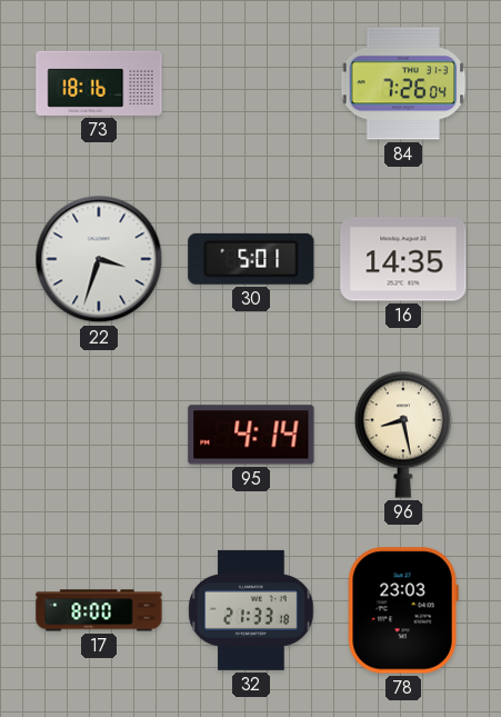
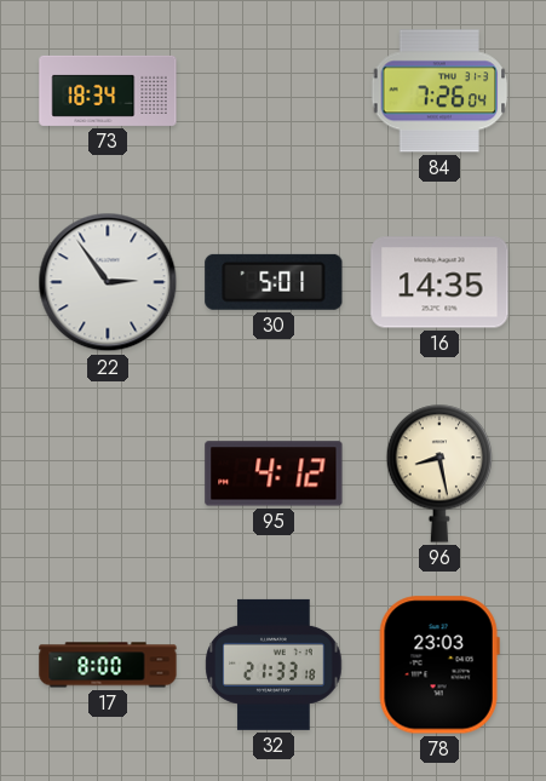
73: 18:16 -> 18:34
22: 3:33 -> 2:54
95: 4:14 -> 4:12
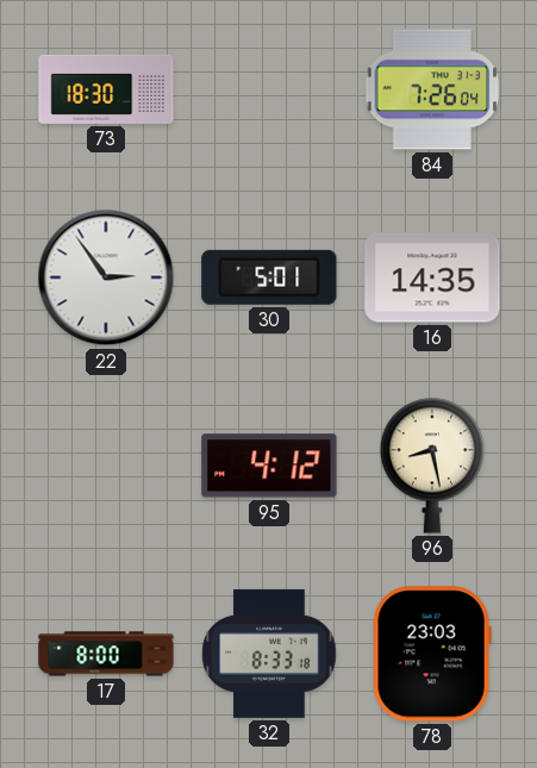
73: 18:34 -> 18:30
32: 21:33 -> 8:33
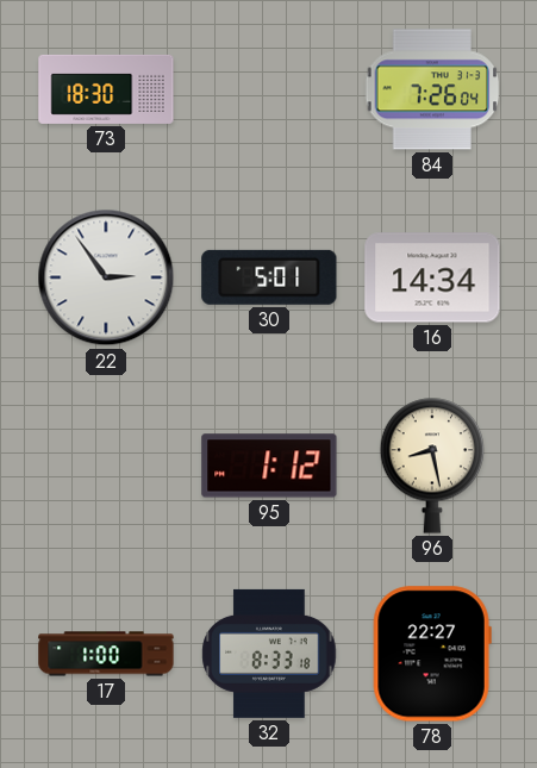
16: 14:35 -> 14:34
95: 4:12 -> 1:12
17: 8:00 -> 1:00
78: 23:03 -> 22:27
